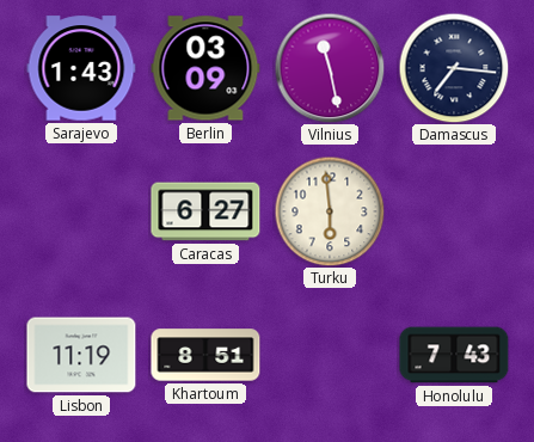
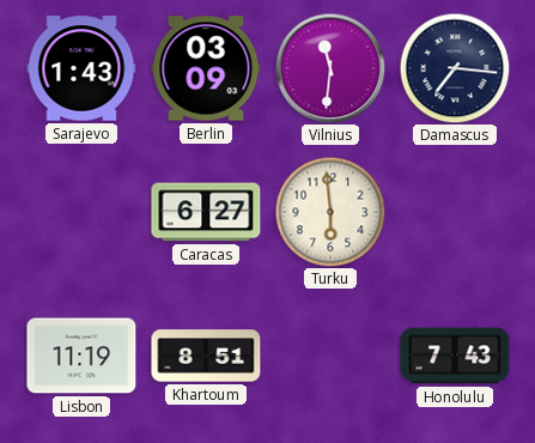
Vilnius: 11:28 -> 11:31
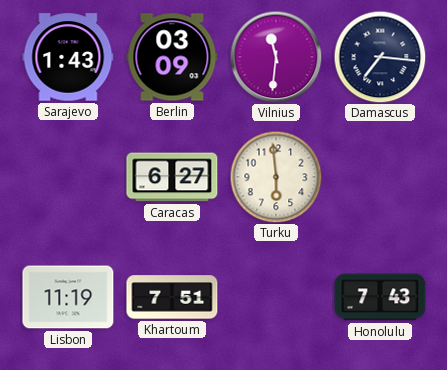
Khartoum: 8:51 -> 7:51
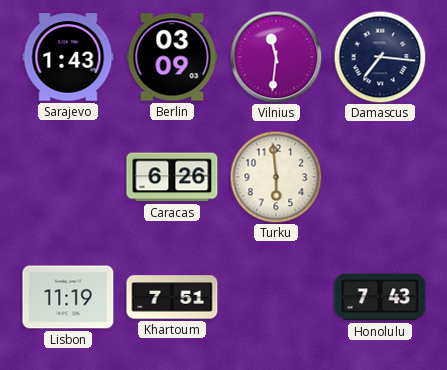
Caracas: 6:27 -> 6:26
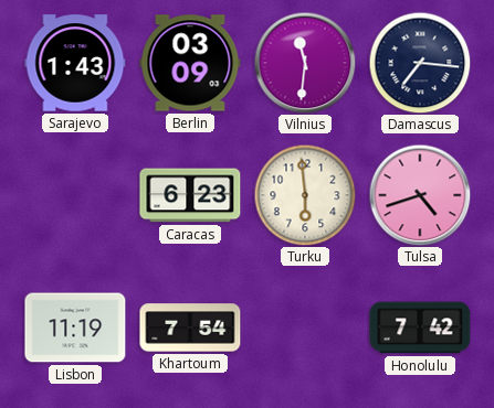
Caracas: 6:26 -> 6:23
Tulsa: none -> 4:42
Khartoum: 7:51 -> 7:54
Honolulu: 7:43 -> 7:42
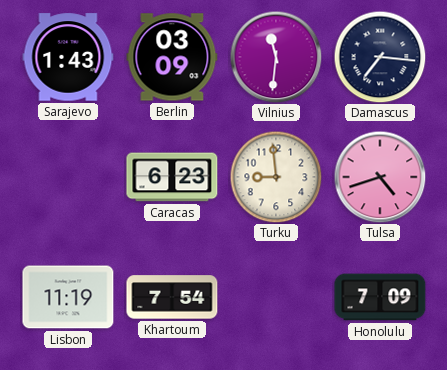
Turku: 5:59 -> 8:59
Honolulu: 7:42 -> 7:09
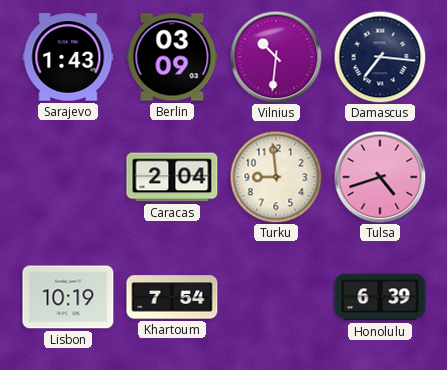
Vilnius: 11:31 -> 10:31
Caracas: 6:23 -> 2:04
Lisbon: 11:19 -> 10:19
Honolulu: 7:09 -> 6:39
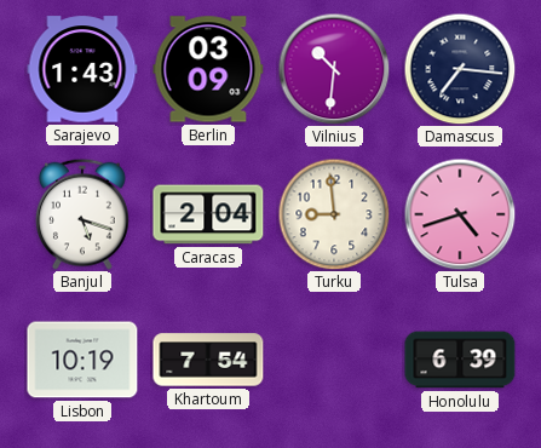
Banjul: none -> 5:18
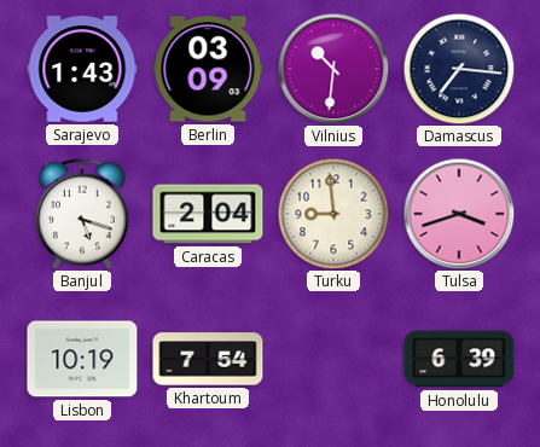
Tulsa: 4:42 -> 3:42
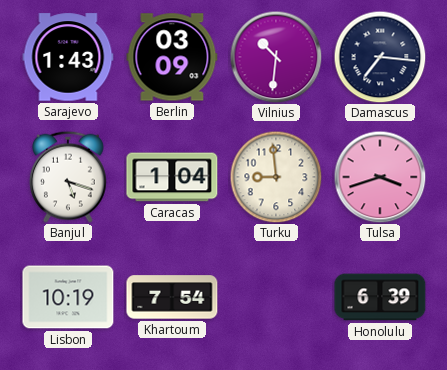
Caracas: 2:04 -> 1:04
